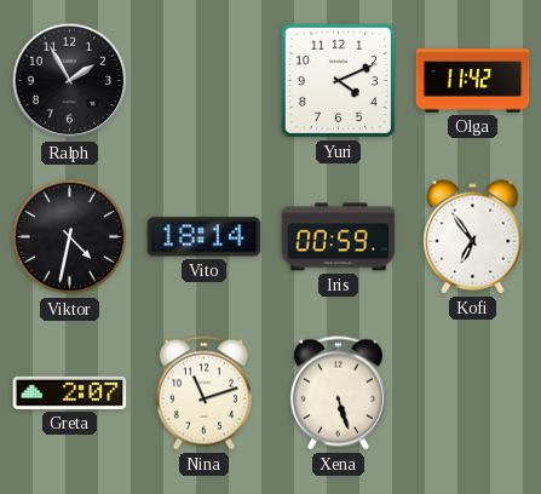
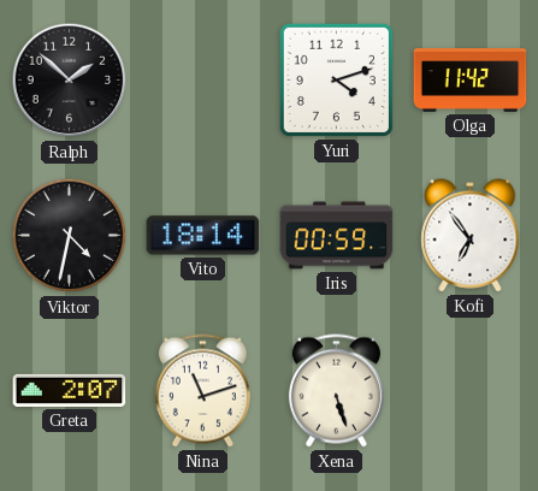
Ralph: 1:55 -> 1:52
Yuri: 4:11 -> 4:12
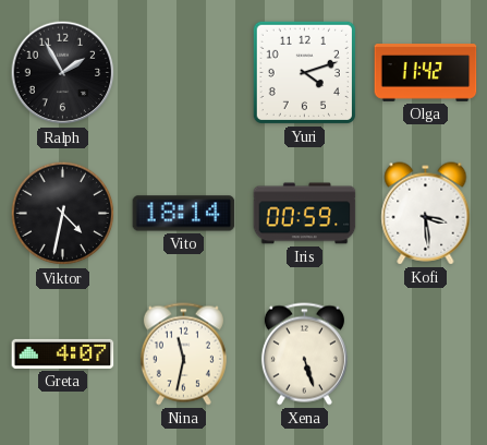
Ralph: 1:52 -> 1:55
Kofi: 6:54 -> 3:29
Greta: 2:07 -> 4:07
Nina: 11:12 -> 11:32
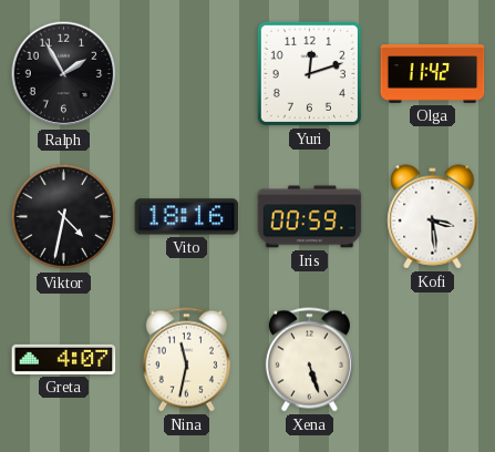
Yuri: 4:12 -> 12:12
Vito: 18:14 -> 18:16
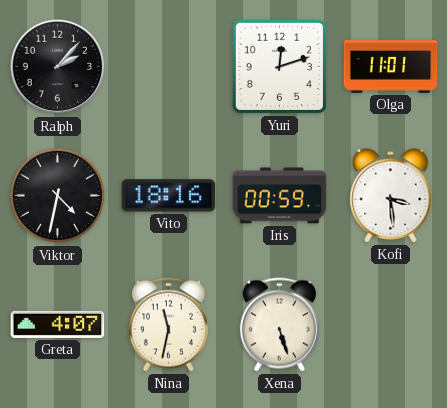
Ralph: 1:55 -> 2:07
Olga: 11:42 -> 11:01
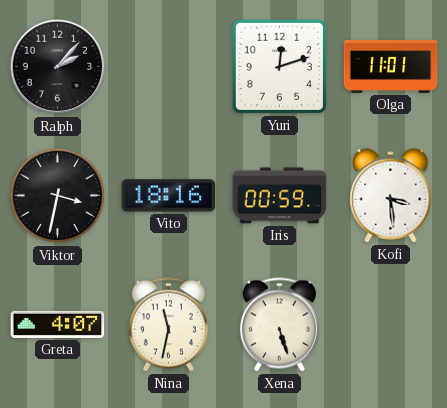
Viktor: 4:32 -> 3:32
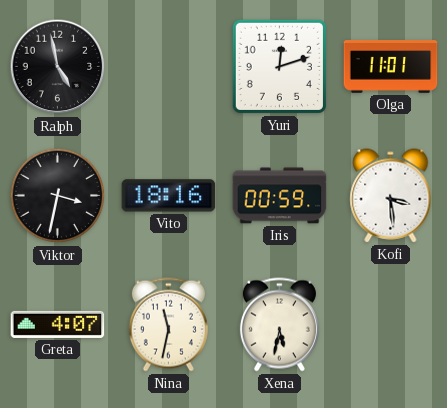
Ralph: 2:07 -> 4:58
Xena: 5:27 -> 5:32
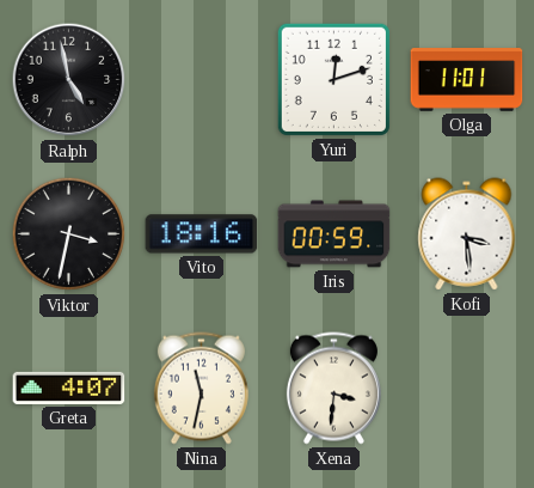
Xena: 5:32 -> 3:31
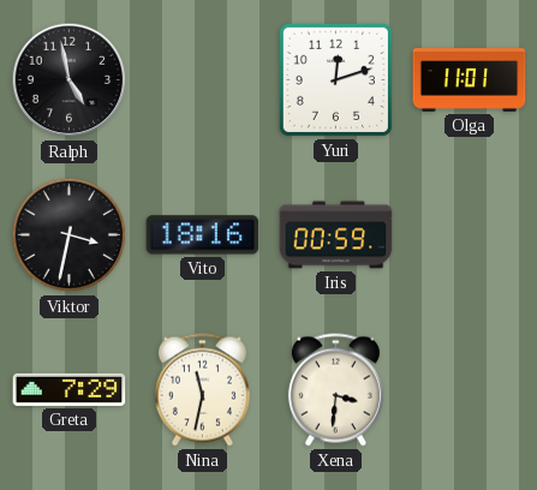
Kofi: 3:29 -> none
Greta: 4:07 -> 7:29
